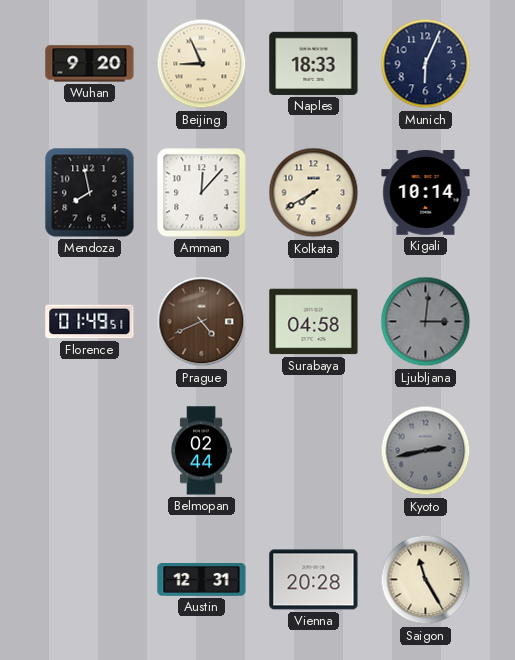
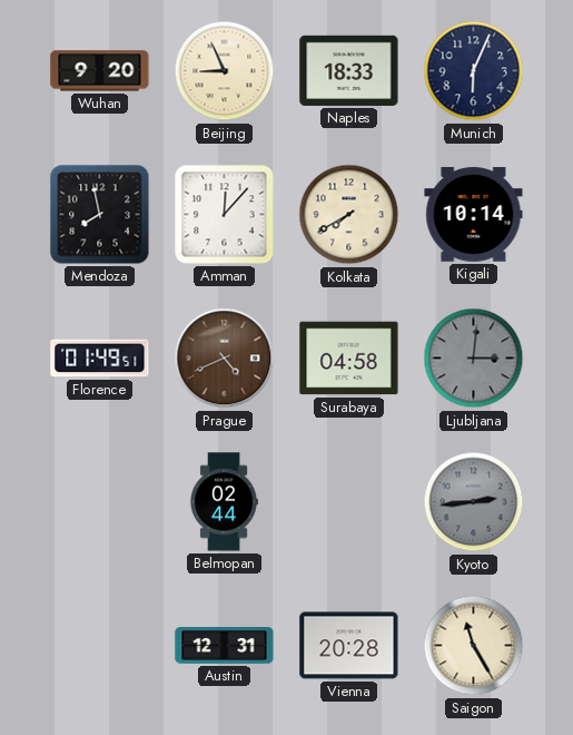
Kyoto: 2:43 -> 2:44
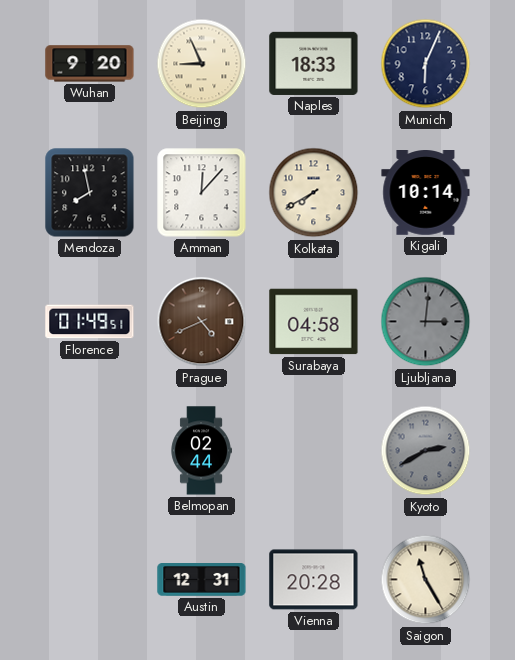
Kyoto: 2:44 -> 2:40
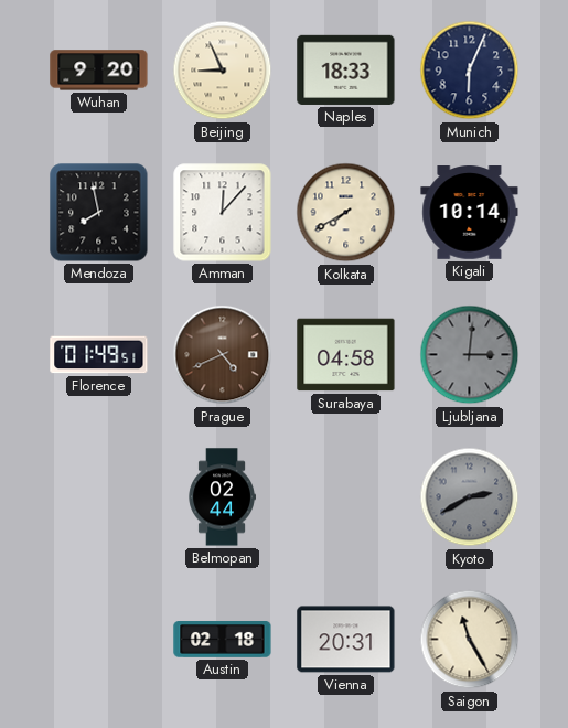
Austin: 12:31 -> 02:18
Vienna: 20:28 -> 20:31
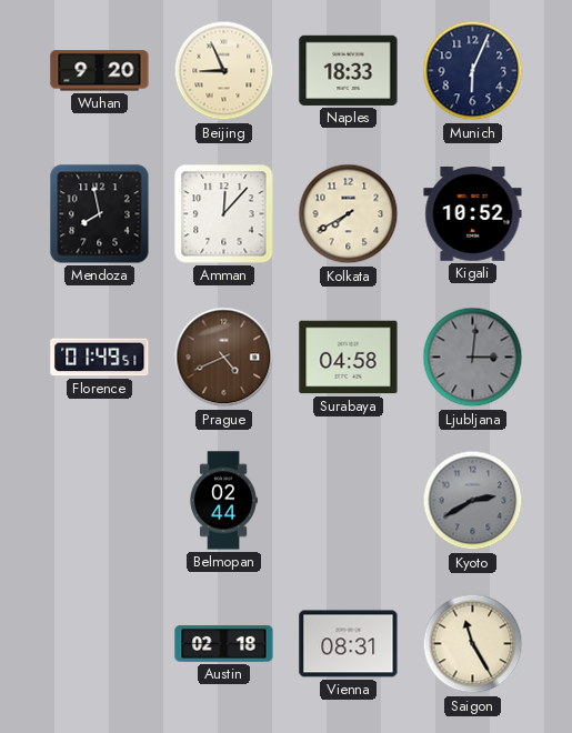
Kigali: 10:14 -> 10:52
Vienna: 20:31 -> 08:31
